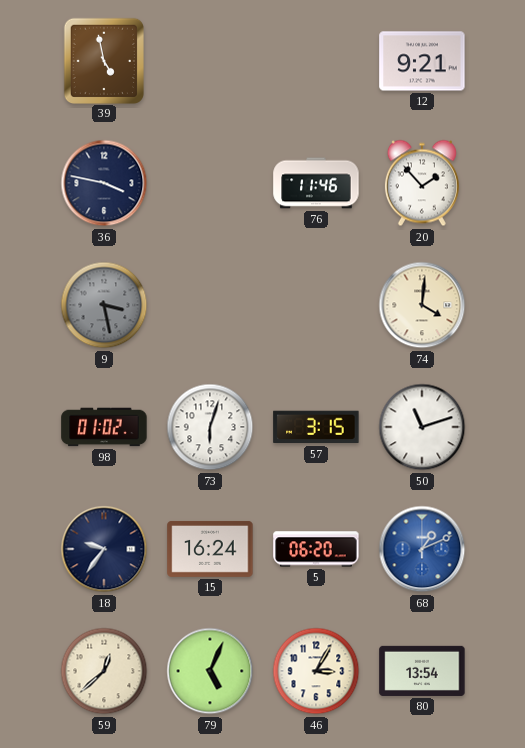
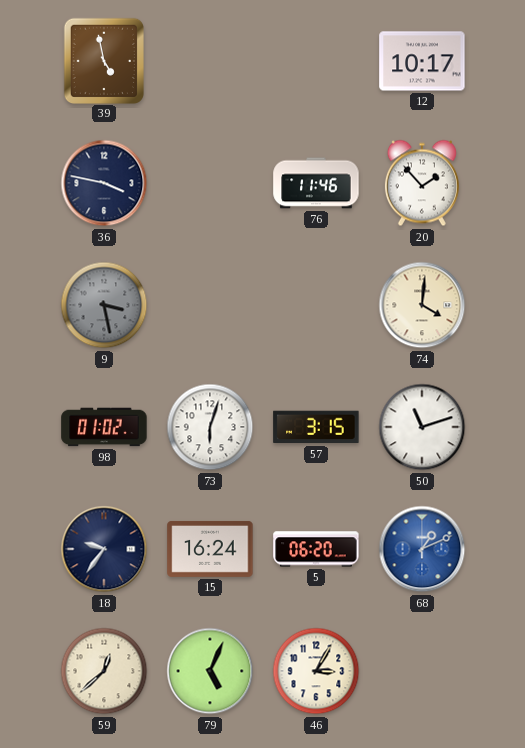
12: 9:21 -> 10:17
80: 13:54 -> none
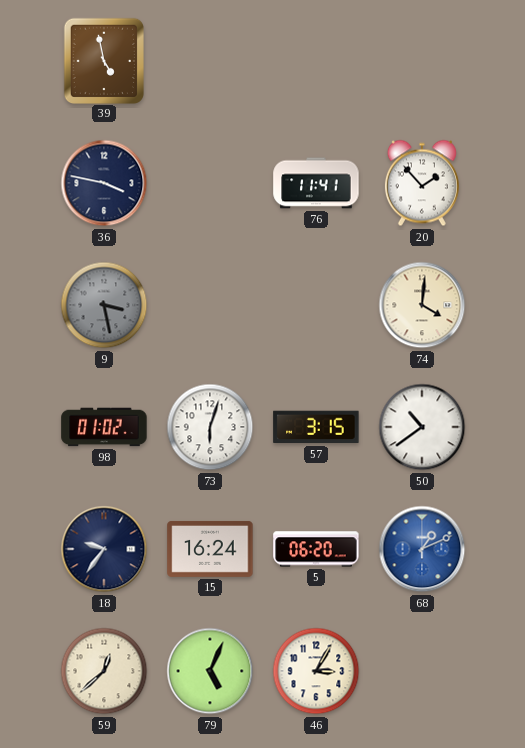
12: 10:17 -> none
76: 11:46 -> 11:41
50: 11:12 -> 10:39
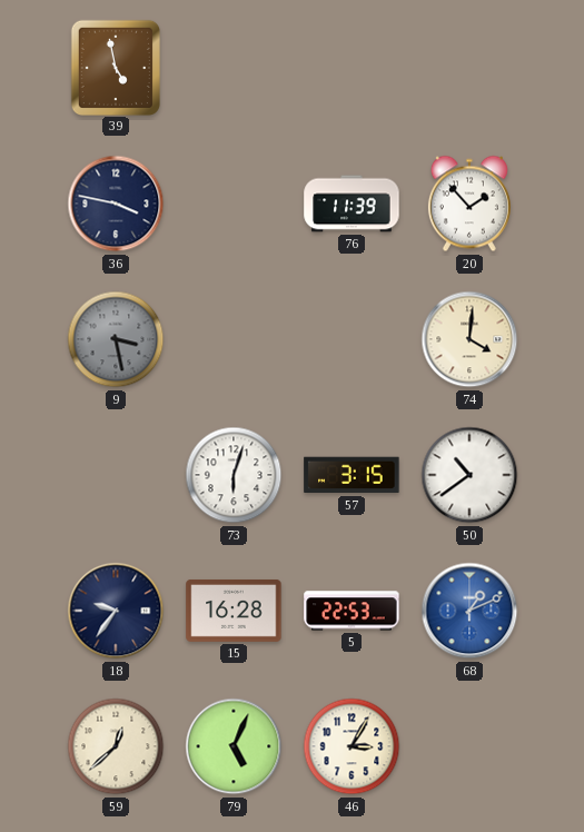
76: 11:41 -> 11:39
98: 01:02 -> none
15: 16:24 -> 16:28
5: 06:20 -> 22:53
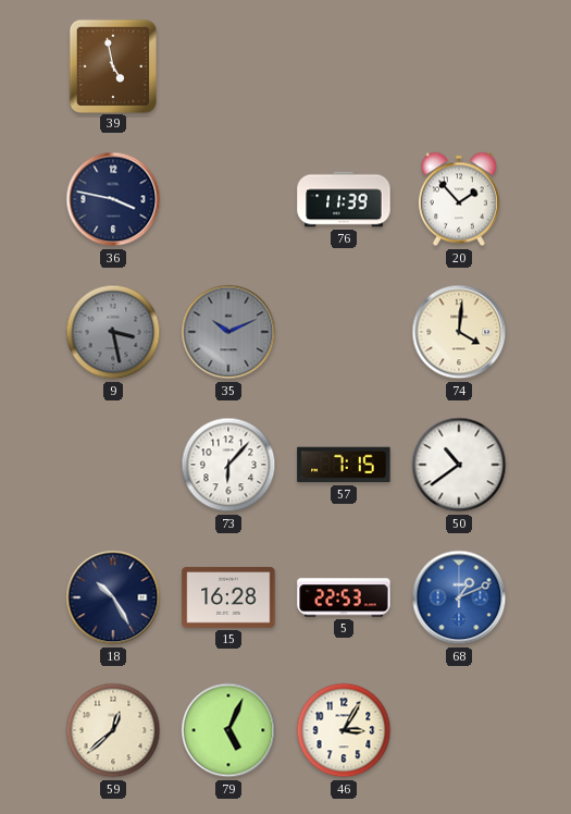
35: none -> 10:11
73: 6:03 -> 6:07
57: 3:15 -> 7:15
18: 9:36 -> 10:25
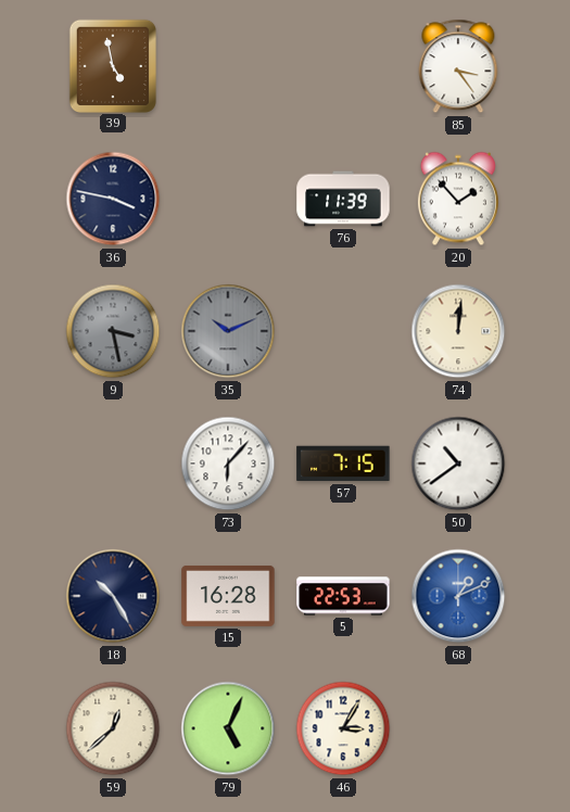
85: none -> 3:24
74: 4:01 -> 12:01
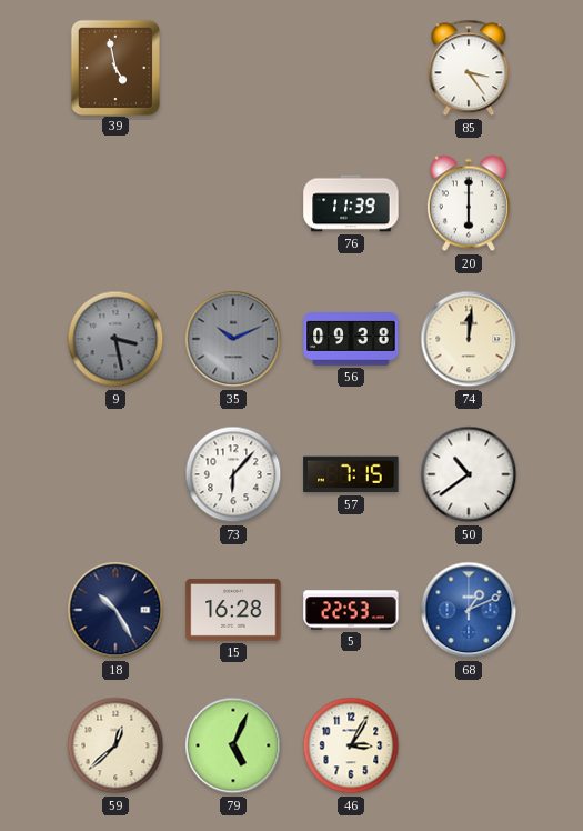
36: 3:47 -> none
20: 1:53 -> 6:00
56: none -> 09:38
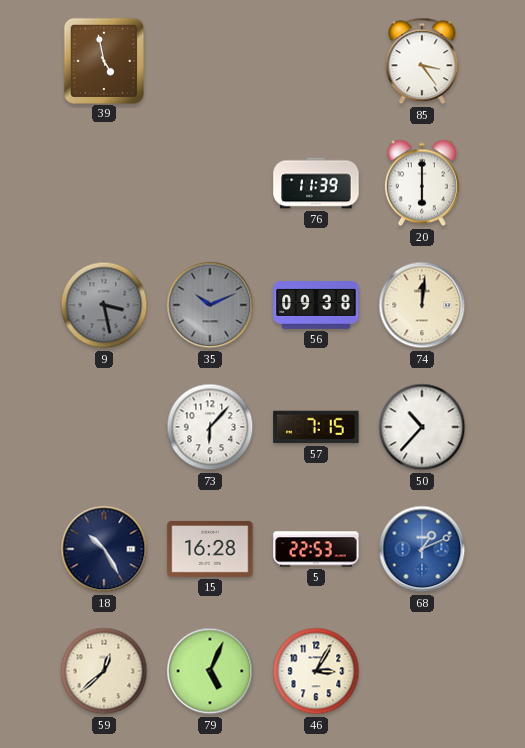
50: 10:39 -> 10:37
